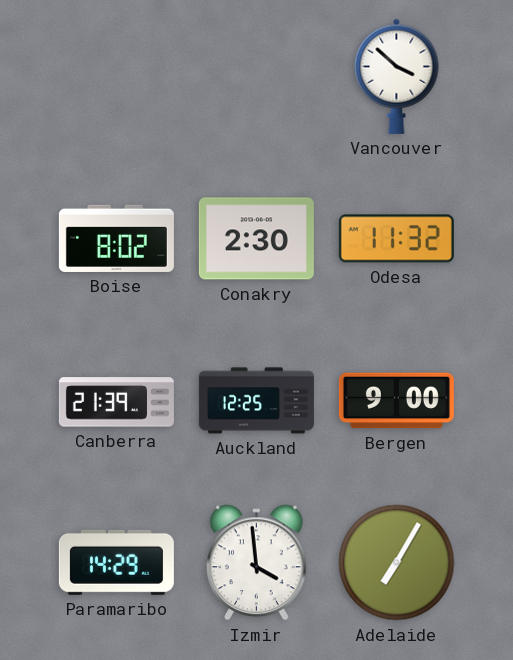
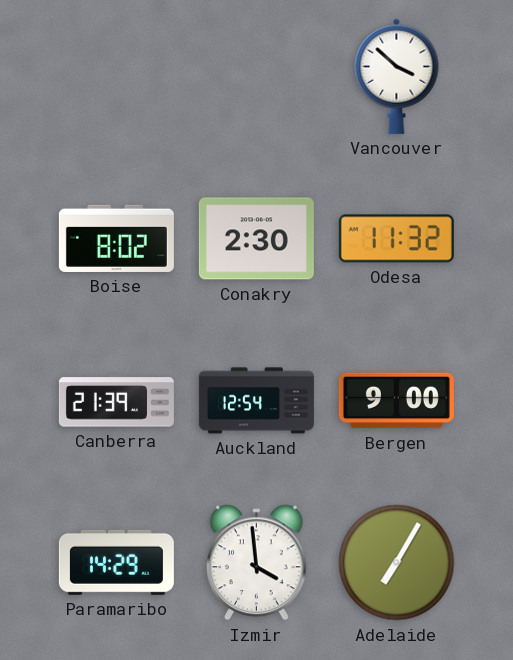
Auckland: 12:25 -> 12:54
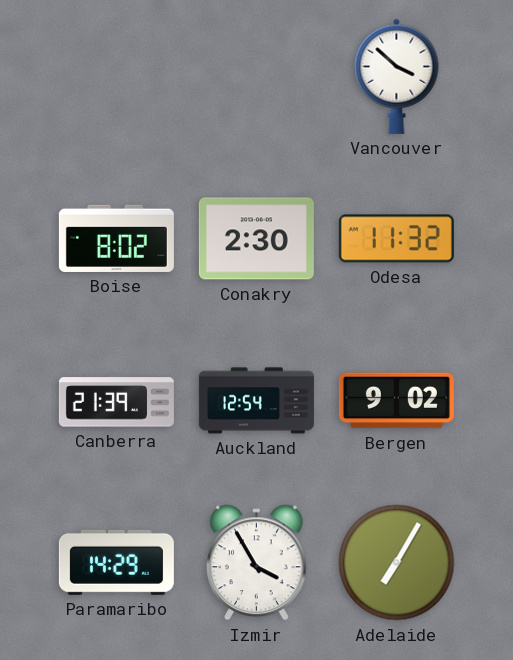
Bergen: 9:00 -> 9:02
Izmir: 3:59 -> 3:55
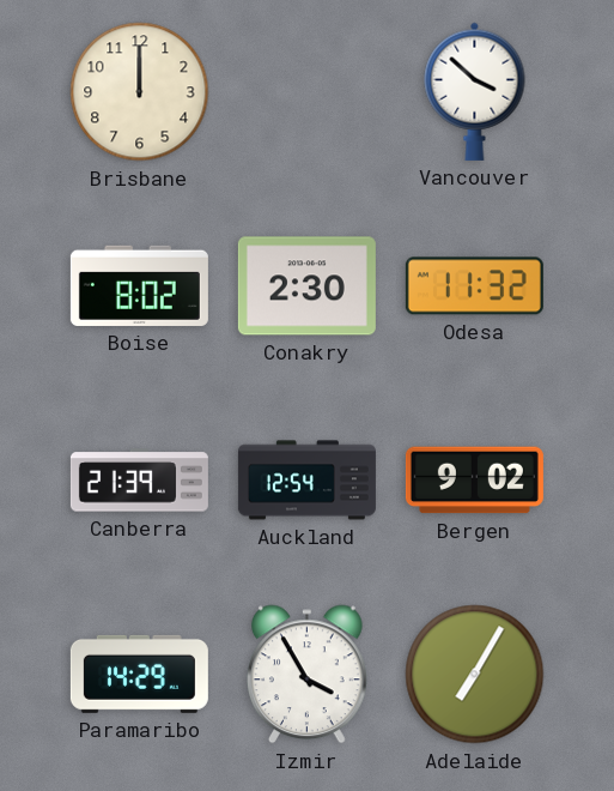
Brisbane: none -> 12:00
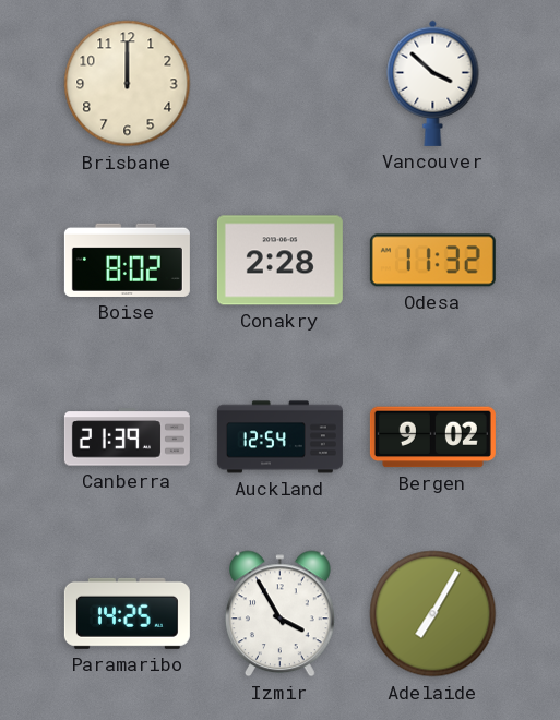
Conakry: 2:30 -> 2:28
Paramaribo: 14:29 -> 14:25
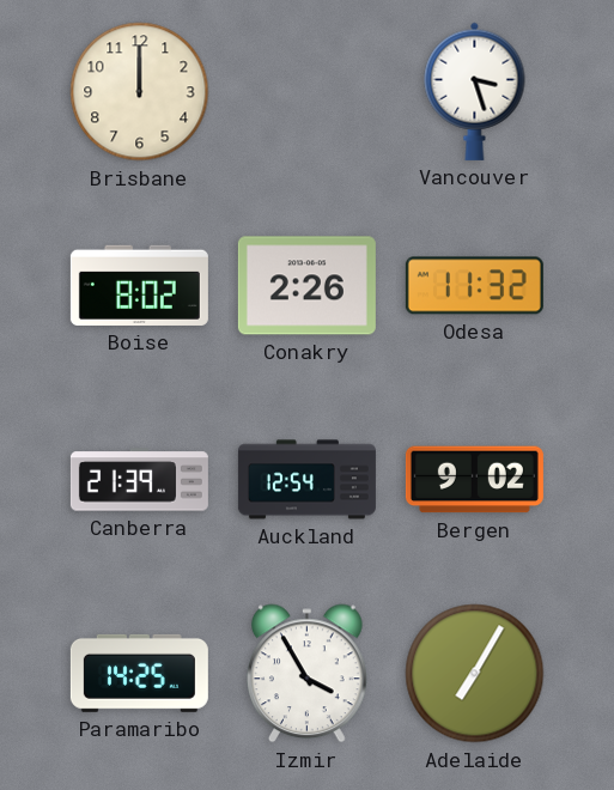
Vancouver: 3:52 -> 3:27
Conakry: 2:28 -> 2:26
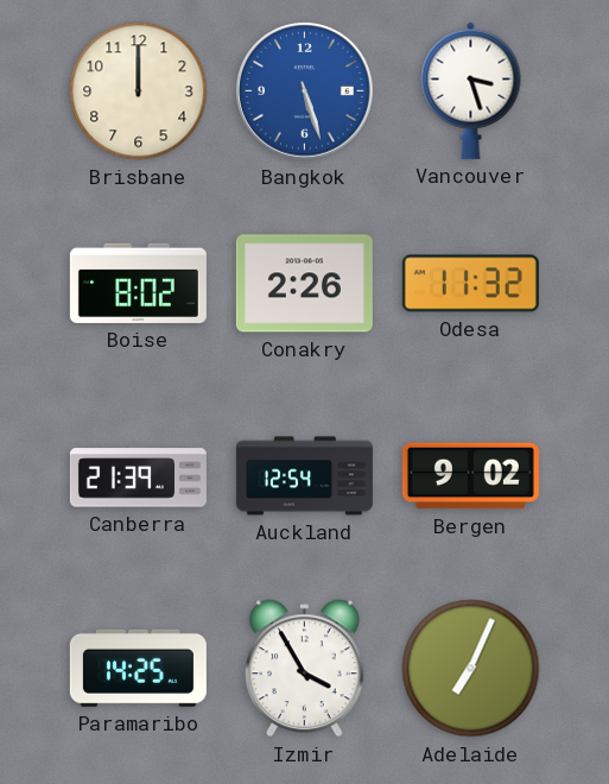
Bangkok: none -> 5:27
Adelaide: 7:05 -> 7:04
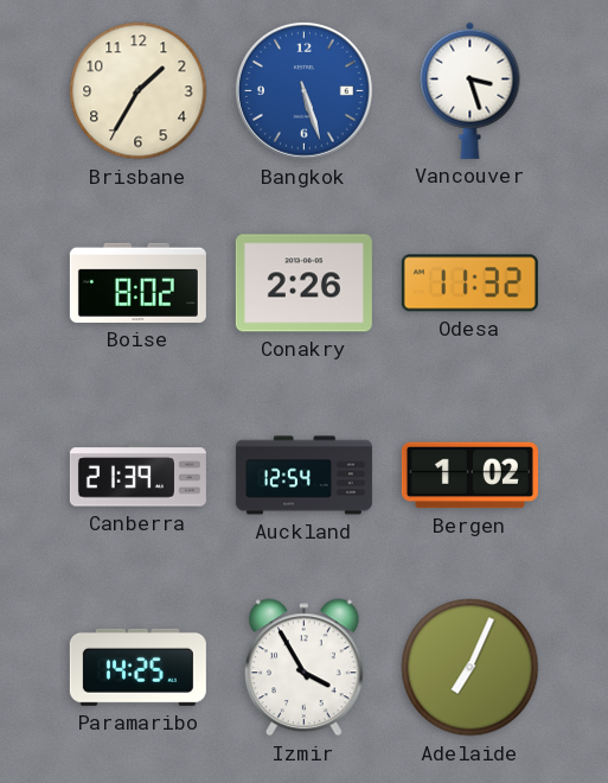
Brisbane: 12:00 -> 1:35
Bergen: 9:02 -> 1:02
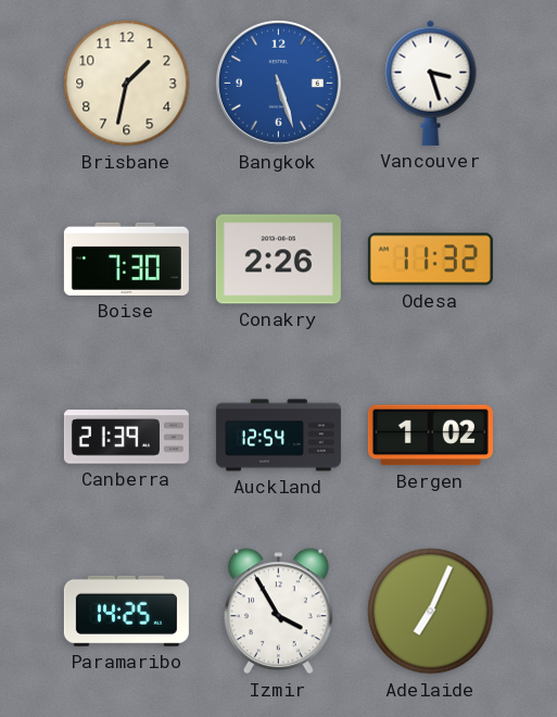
Brisbane: 1:35 -> 1:32
Boise: 8:02 -> 7:30
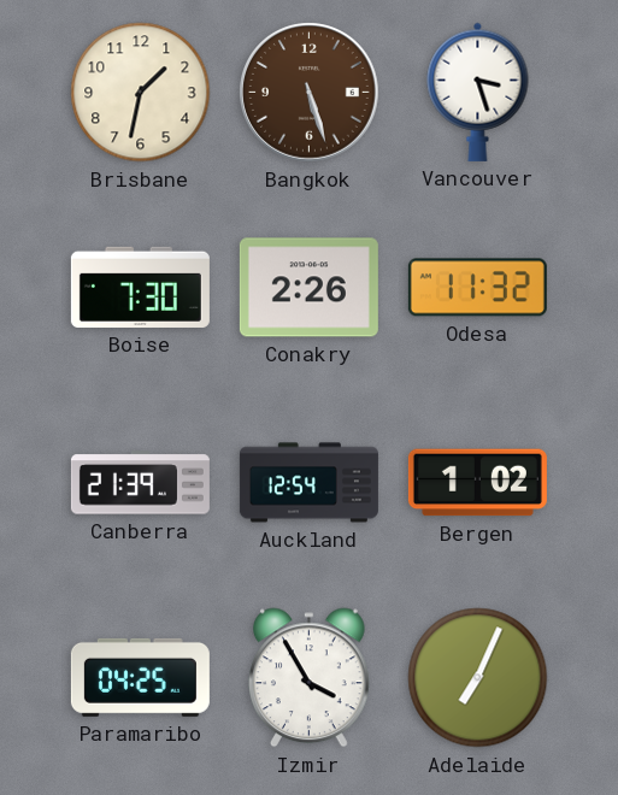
Bangkok dial: blue -> brown
Paramaribo: 14:25 -> 04:25
